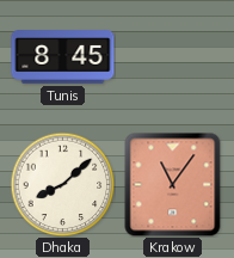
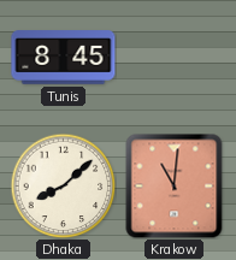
Krakow: 11:06 -> 11:01
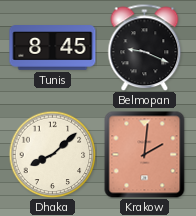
Belmopan: none -> 9:19
Krakow: 11:01 -> 2:01
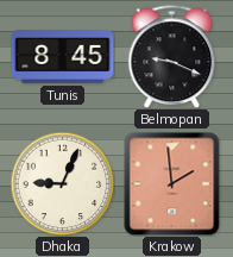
Dhaka: 8:08 -> 9:04
Krakow: 2:01 -> 1:59
